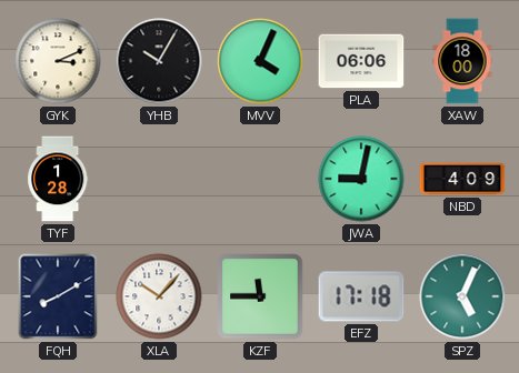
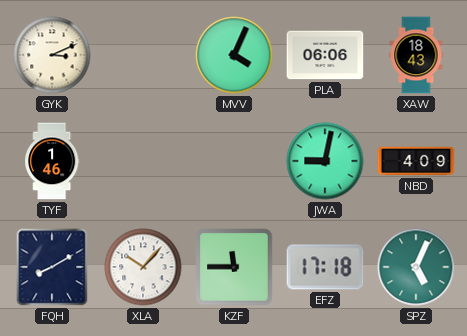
YHB: 10:05 -> none
XAW: 18:00 -> 18:43
TYF: 1:28 -> 1:46
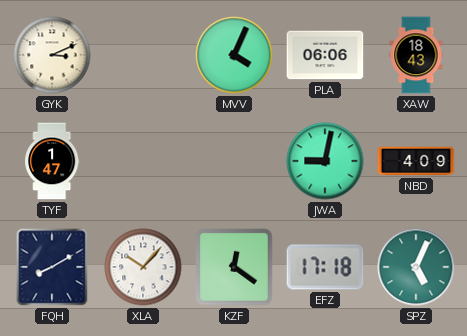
TYF: 1:46 -> 1:47
KZF: 11:45 -> 12:21
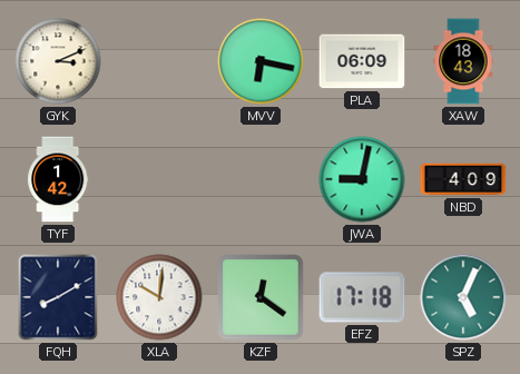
MVV: 4:04 -> 6:17
PLA: 06:06 -> 06:09
TYF: 1:47 -> 1:42
XLA: 10:07 -> 10:01
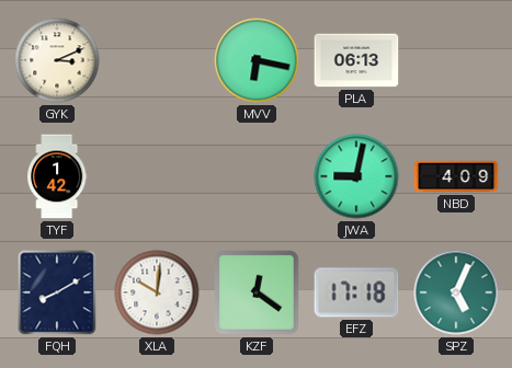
PLA: 06:09 -> 06:13
XAW: 18:43 -> none
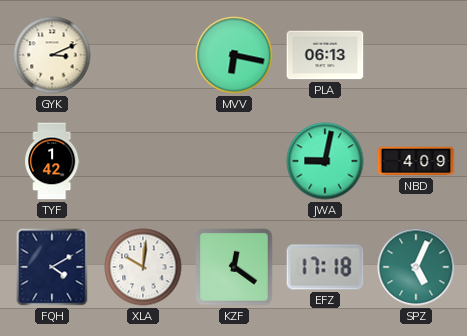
FQH: 8:10 -> 4:10
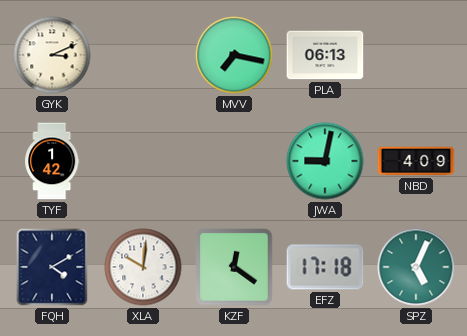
MVV: 6:17 -> 7:17
